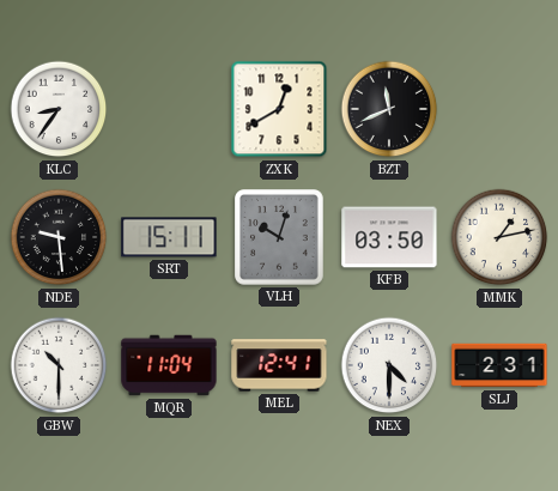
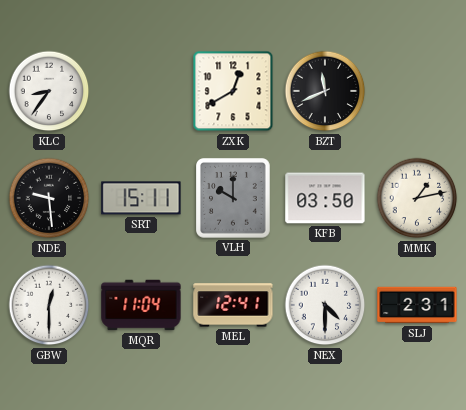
VLH: 10:03 -> 10:00
GBW: 10:30 -> 12:30
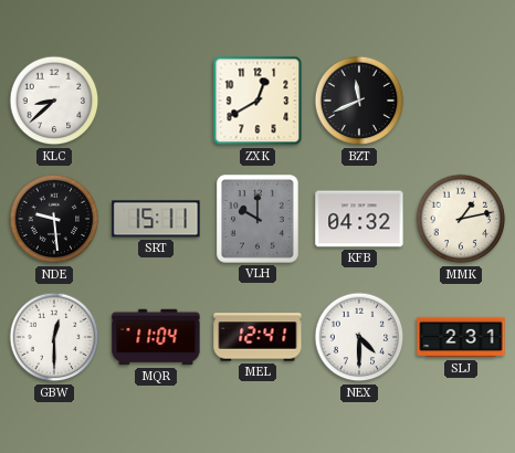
KLC: 8:36 -> 8:38
KFB: 03:50 -> 04:32
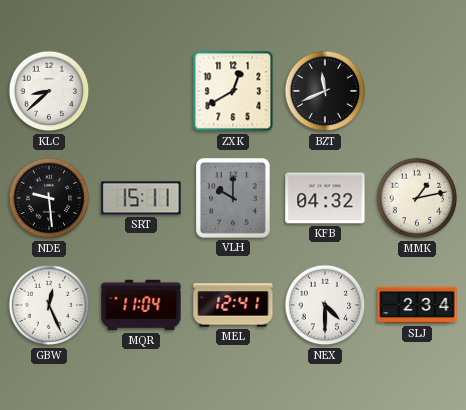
GBW: 12:30 -> 12:26
SLJ: 2:31 -> 2:34
